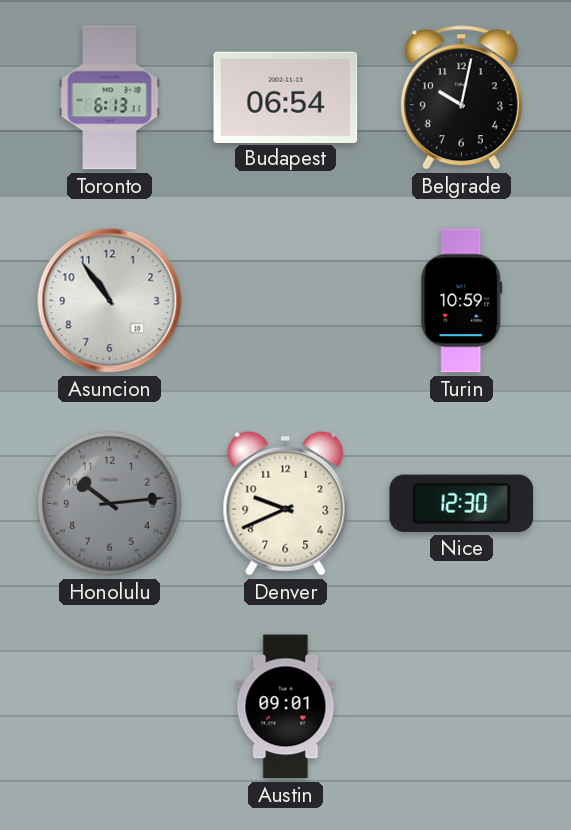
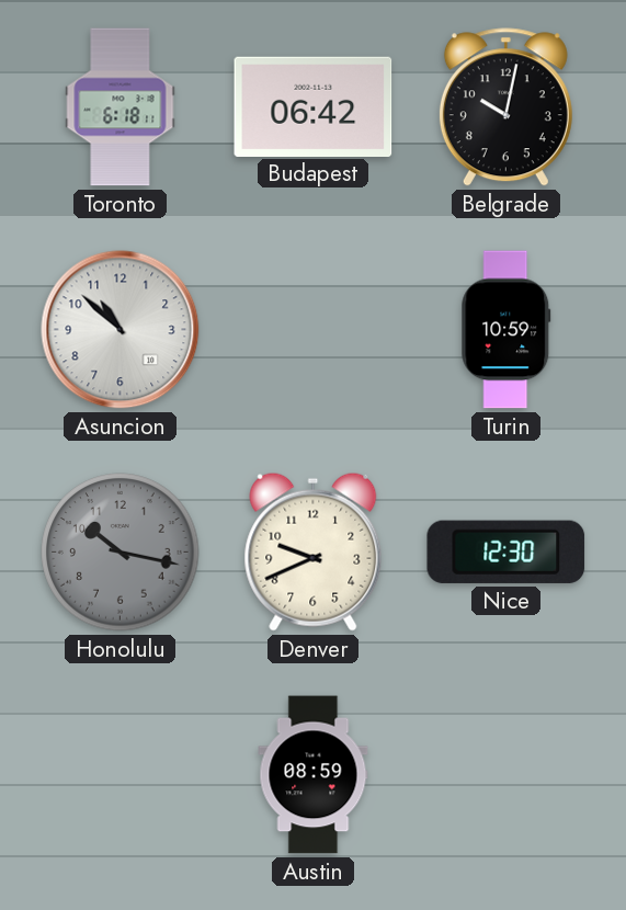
Toronto: 6:13 -> 6:18
Budapest: 06:54 -> 06:42
Asuncion: 10:54 -> 10:52
Honolulu: 10:14 -> 10:17
Austin: 09:01 -> 08:59
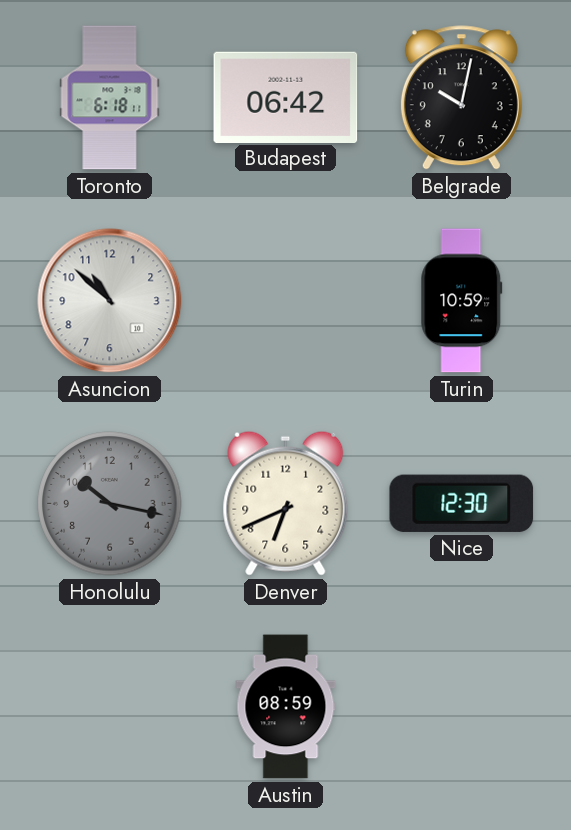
Denver: 9:41 -> 6:41
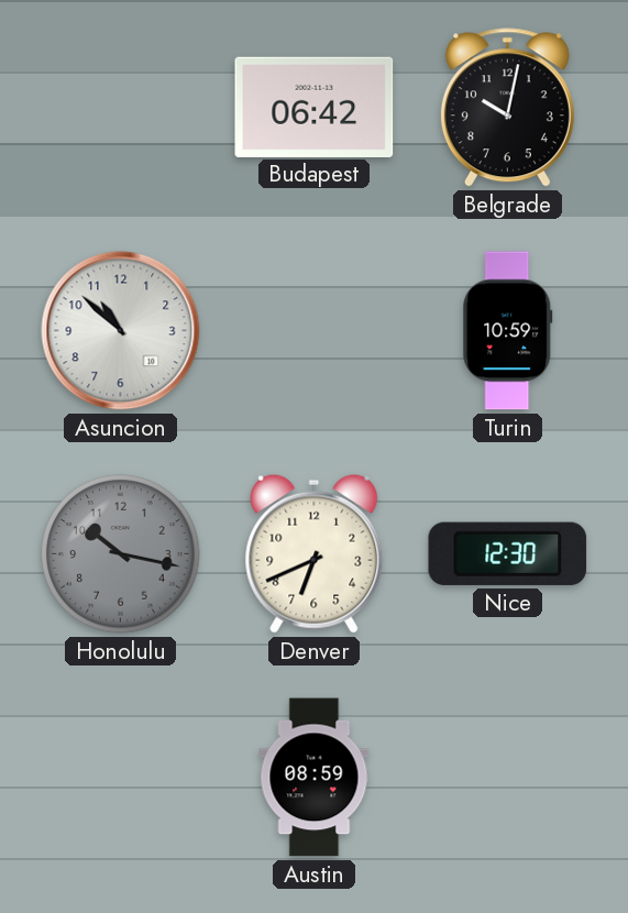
Toronto: 6:18 -> none
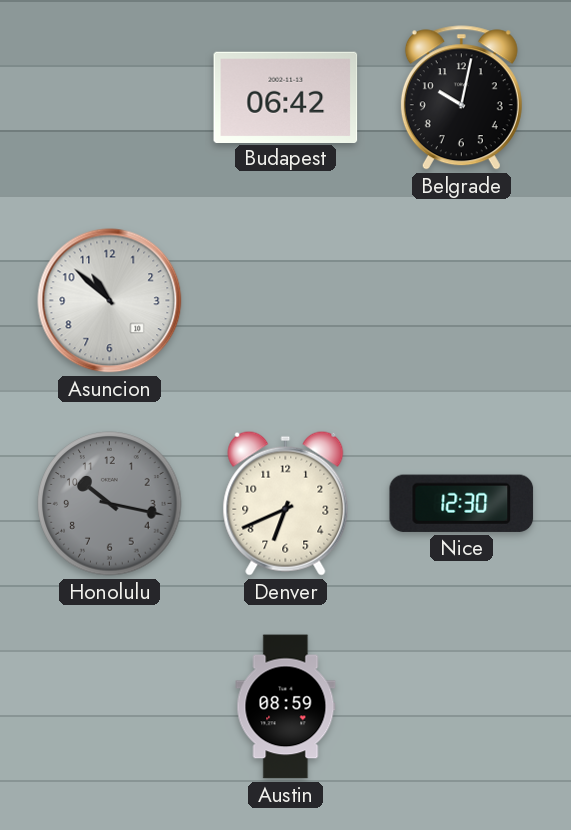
Turin: 10:59 -> none
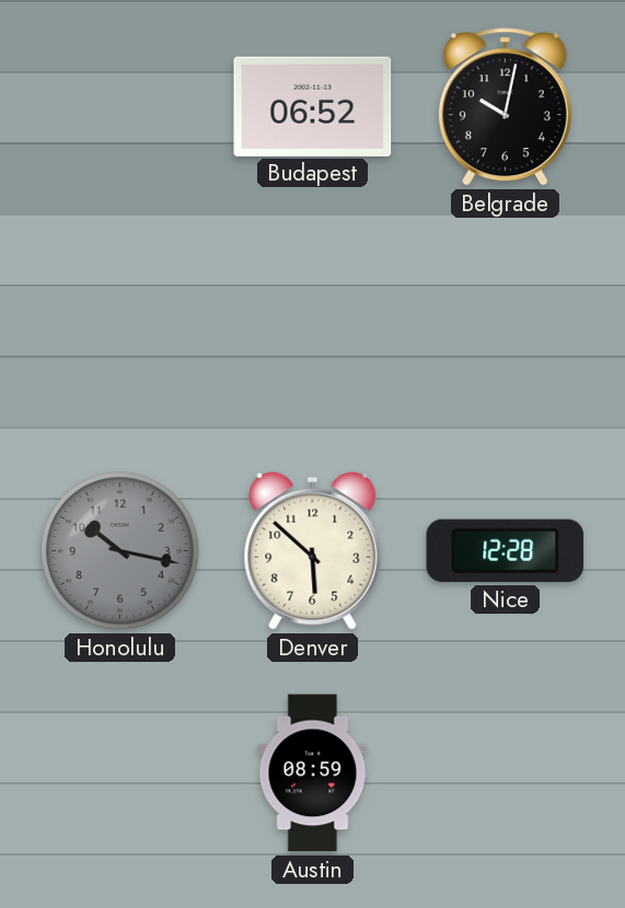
Budapest: 06:42 -> 06:52
Asuncion: 10:52 -> none
Denver: 6:41 -> 5:52
Nice: 12:30 -> 12:28
